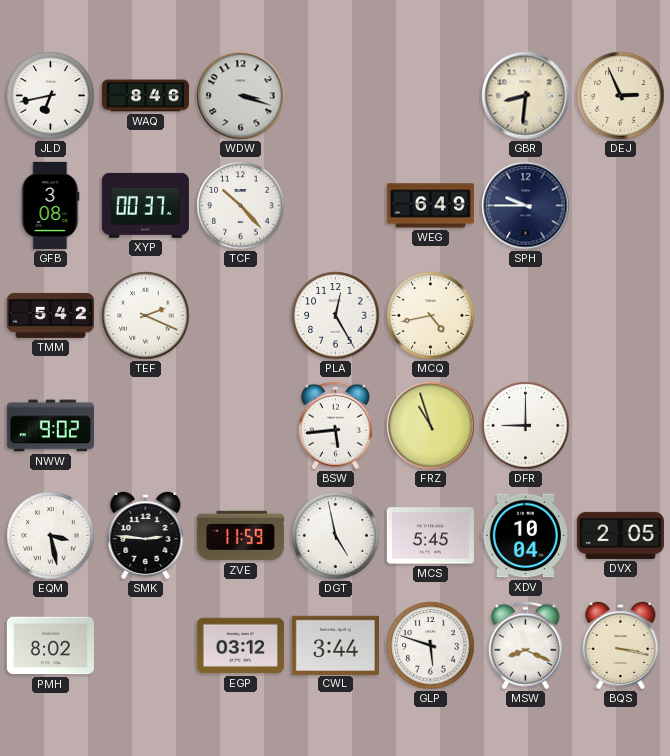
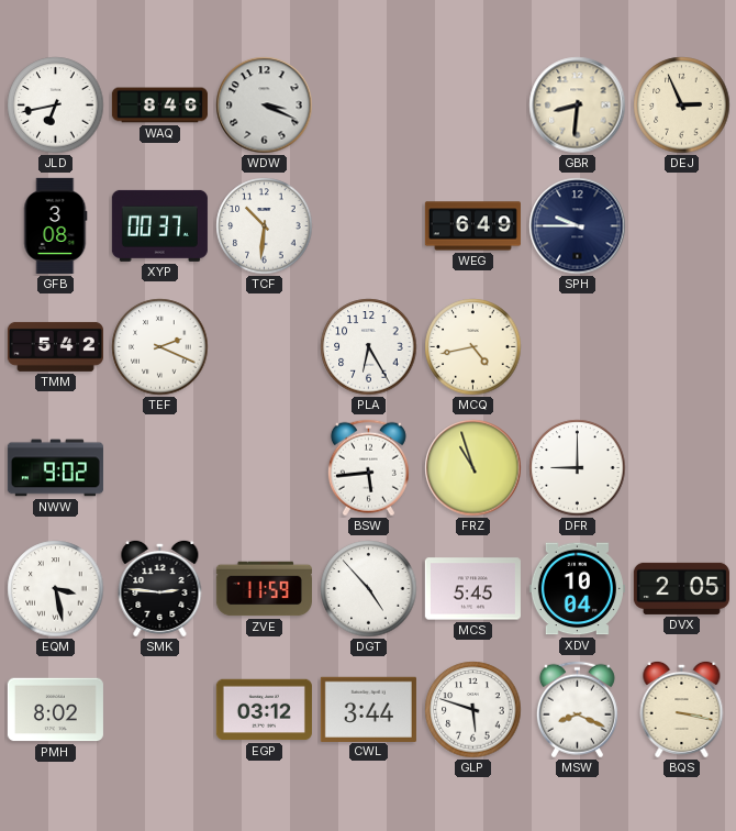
WDW: 3:18 -> 3:19
TCF: 10:23 -> 10:31
PLA: 12:25 -> 6:25
DGT: 4:58 -> 4:53
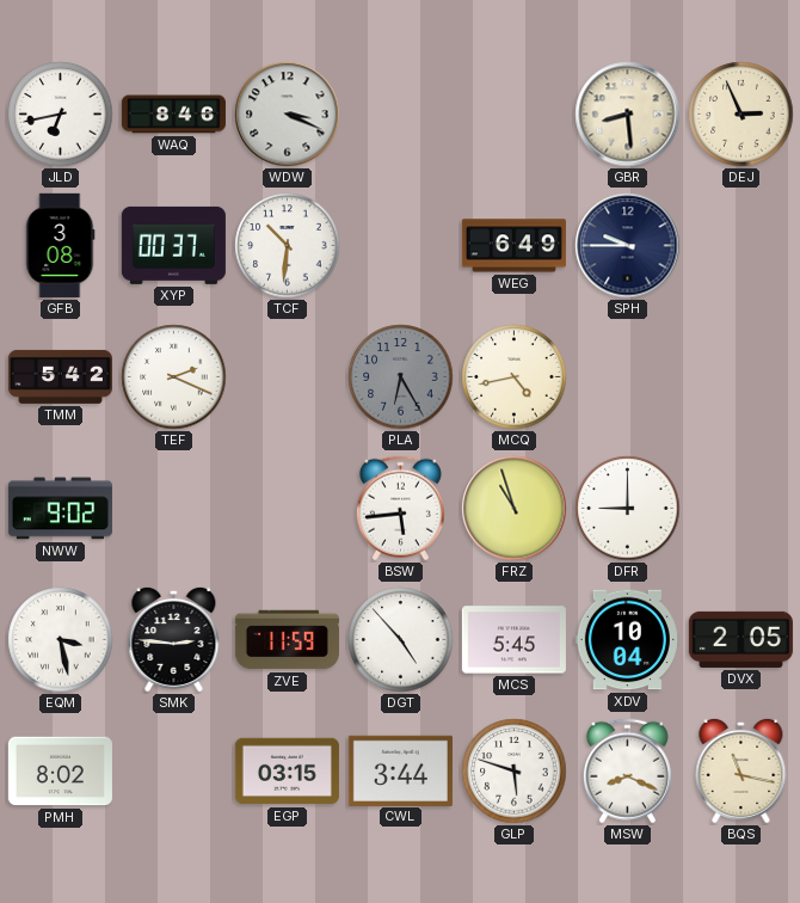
GBR: 8:31 -> 8:29
PLA dial: white -> grey
EGP: 03:12 -> 03:15
BQS: 3:17 -> 11:17
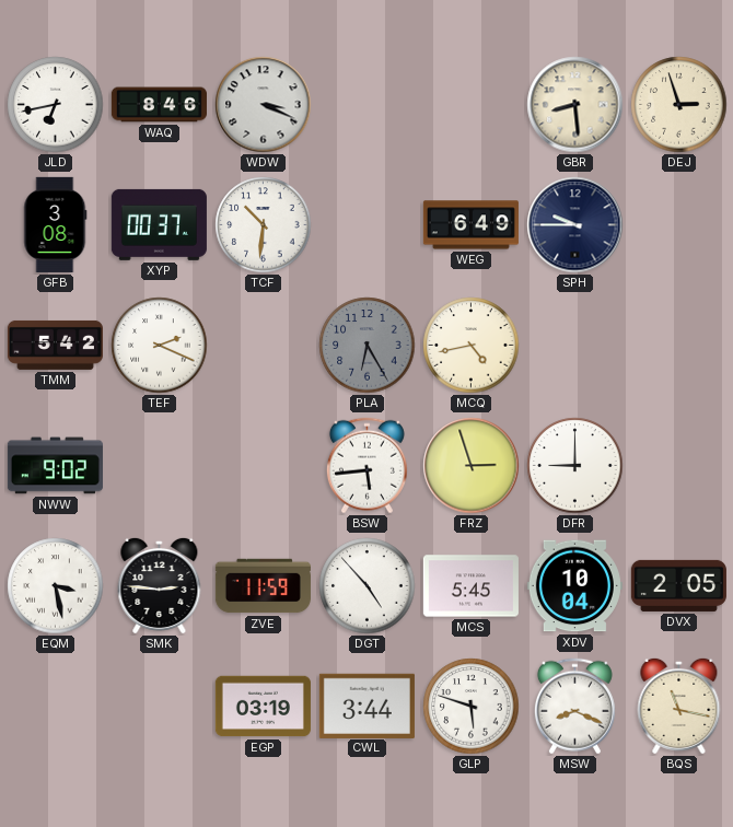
DEJ: 2:56 -> 2:57
FRZ: 10:57 -> 2:57
PMH: 8:02 -> none
EGP: 03:15 -> 03:19
